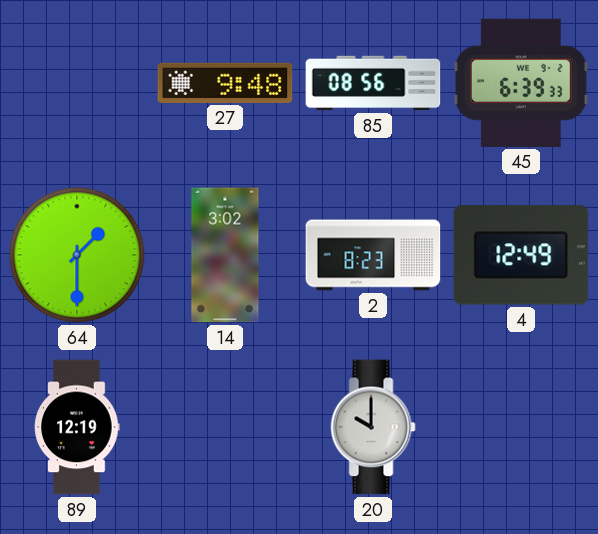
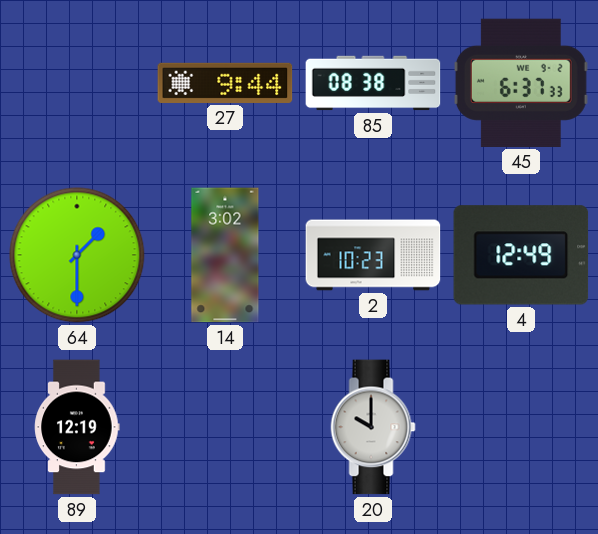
27: 9:48 -> 9:44
85: 08:56 -> 08:38
45: 6:39 -> 6:37
2: 8:23 -> 10:23
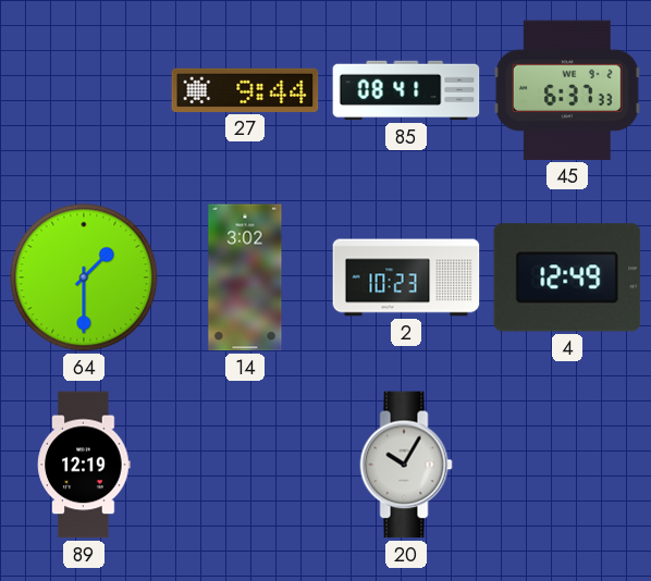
85: 08:38 -> 08:41
20: 10:00 -> 10:05
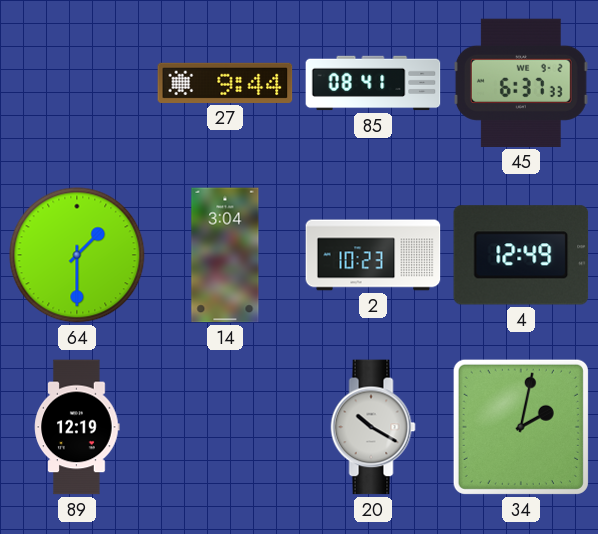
14: 3:02 -> 3:04
20: 10:05 -> 10:20
34: none -> 2:02
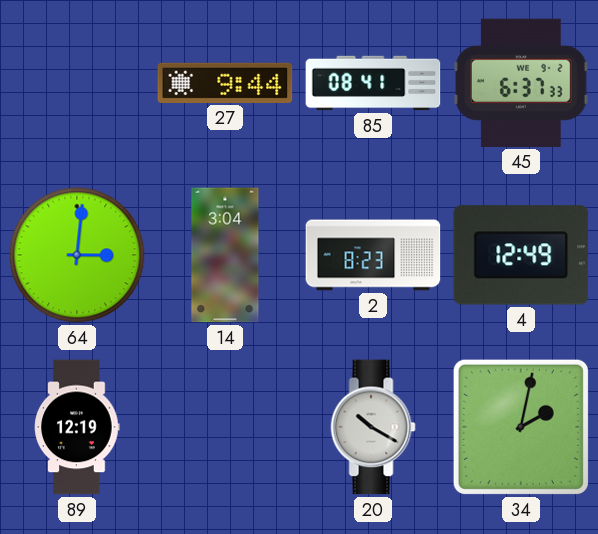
64: 1:30 -> 3:01
2: 10:23 -> 8:23
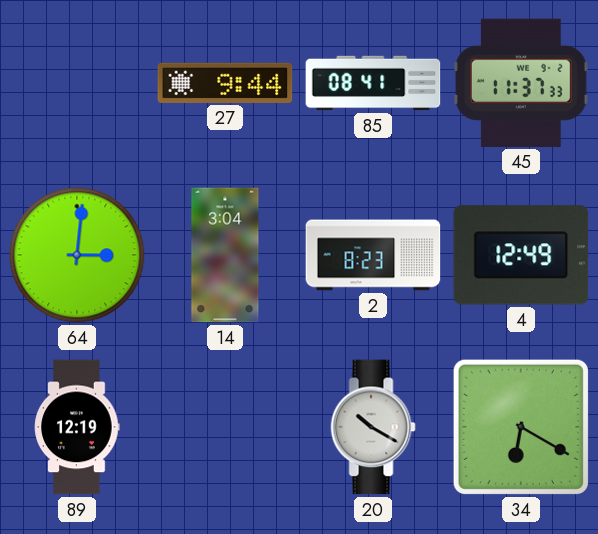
45: 6:37 -> 11:37
34: 2:02 -> 6:20
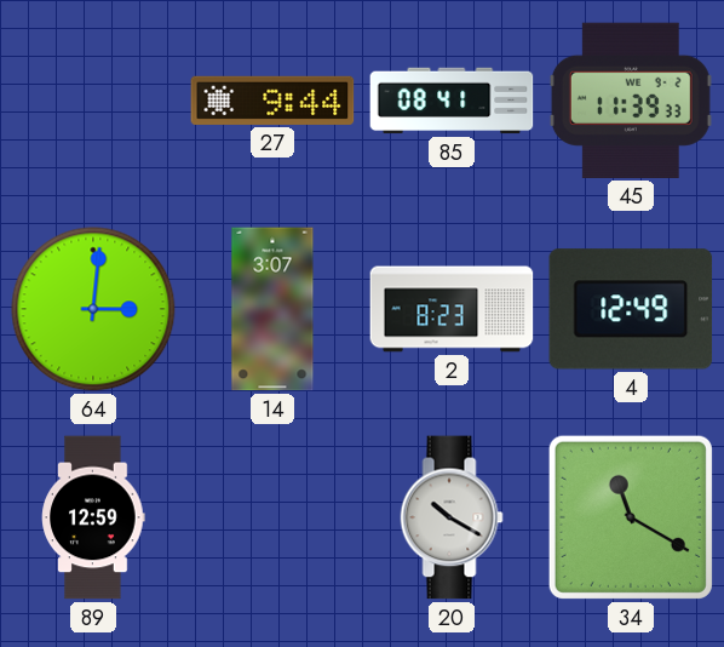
45: 11:37 -> 11:39
14: 3:04 -> 3:07
89: 12:19 -> 12:59
34: 6:20 -> 11:20
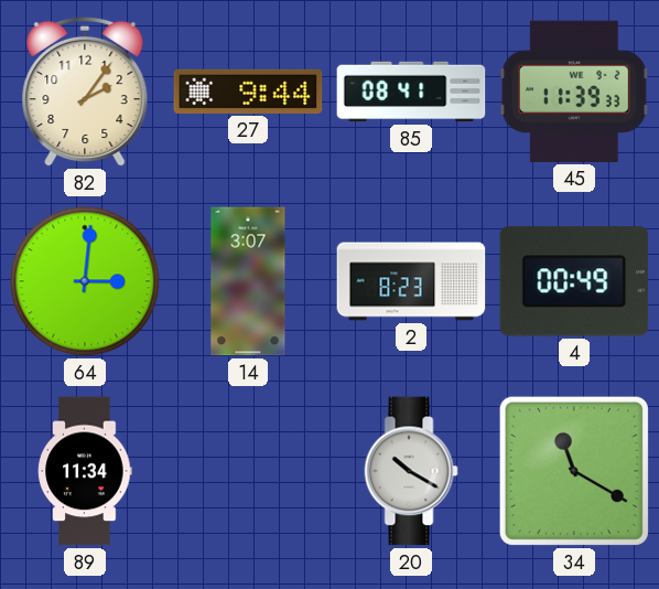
82: none -> 2:06
4: 12:49 -> 00:49
89: 12:59 -> 11:34
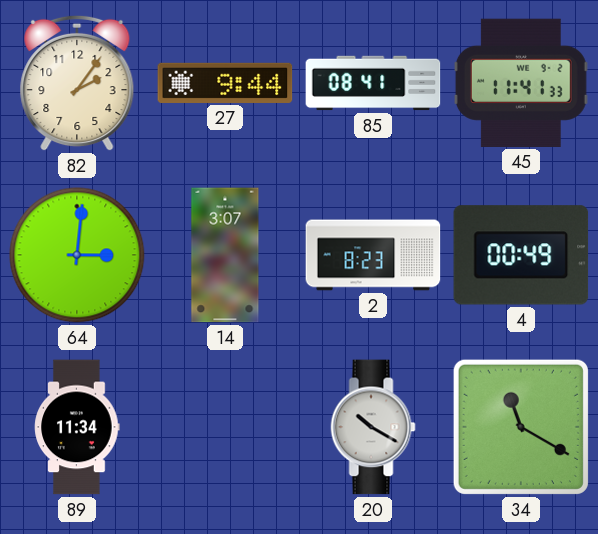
45: 11:39 -> 11:41
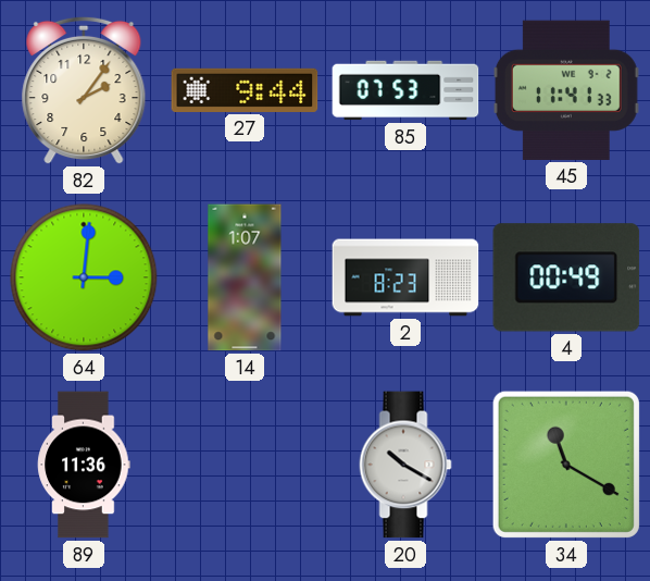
85: 08:41 -> 07:53
14: 3:07 -> 1:07
89: 11:34 -> 11:36
